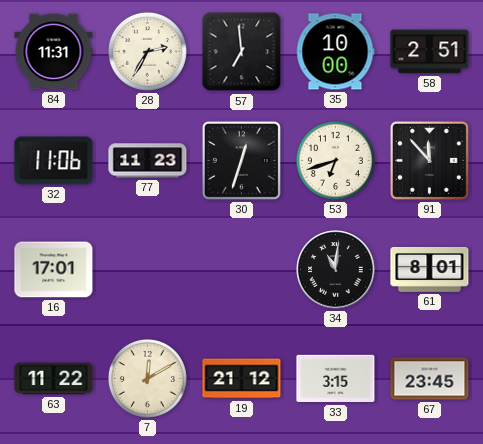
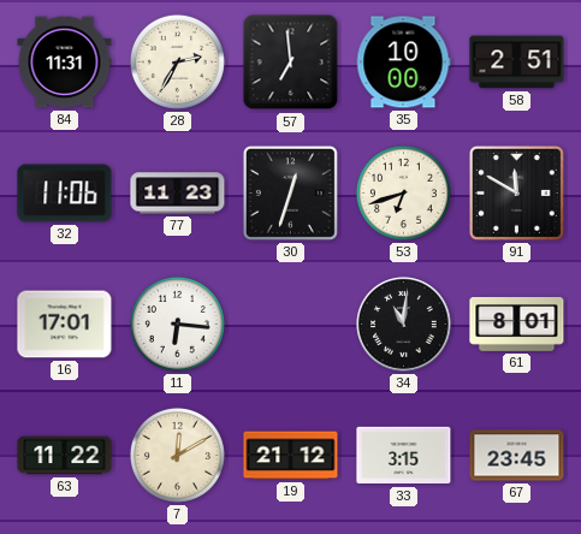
91: 11:53 -> 11:50
11: none -> 6:16
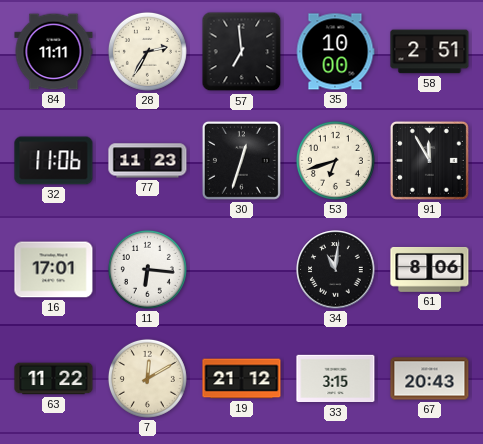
84: 11:31 -> 11:11
91: 11:50 -> 11:55
61: 8:01 -> 8:06
67: 23:45 -> 20:43
